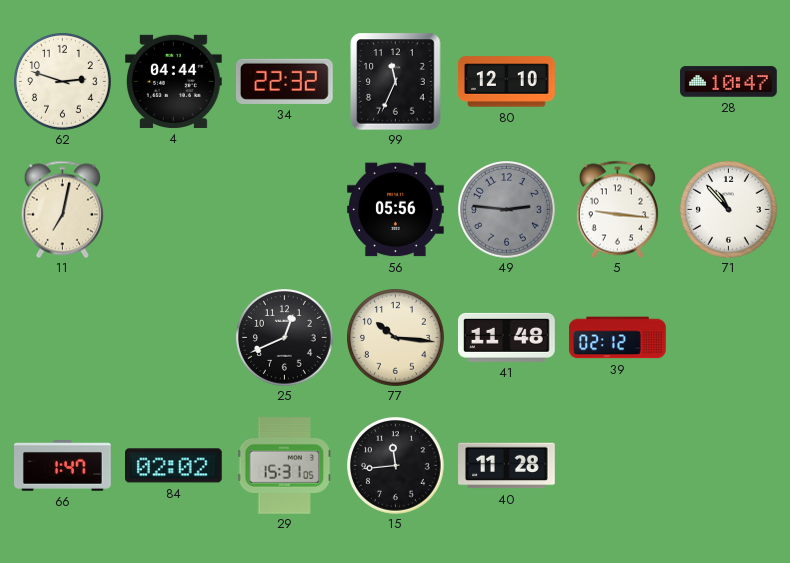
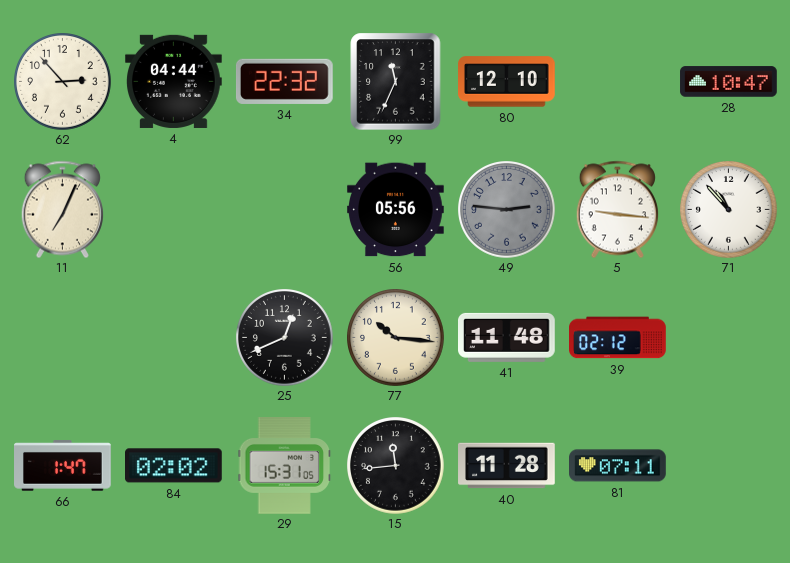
62: 2:48 -> 2:53
11: 7:02 -> 7:04
81: none -> 07:11
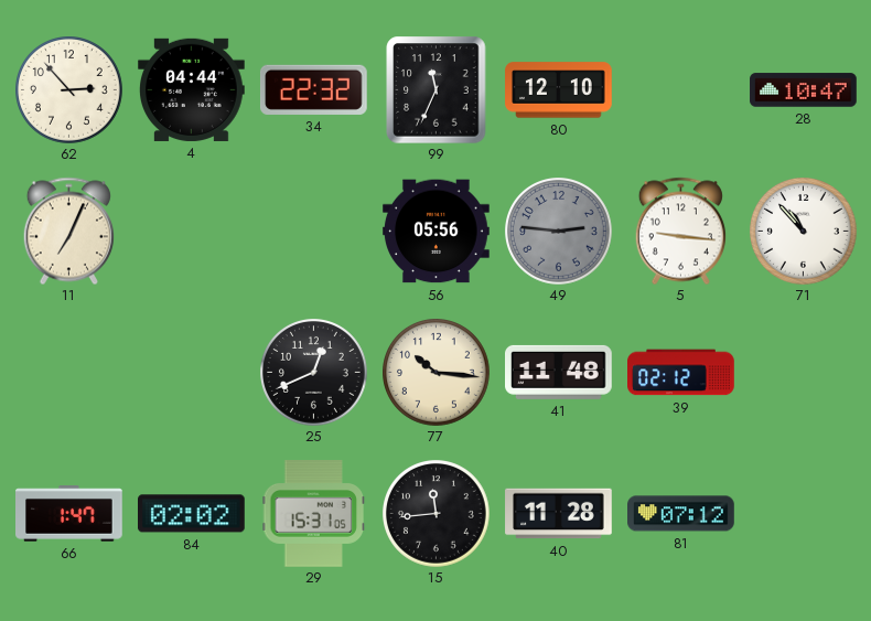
81: 07:11 -> 07:12
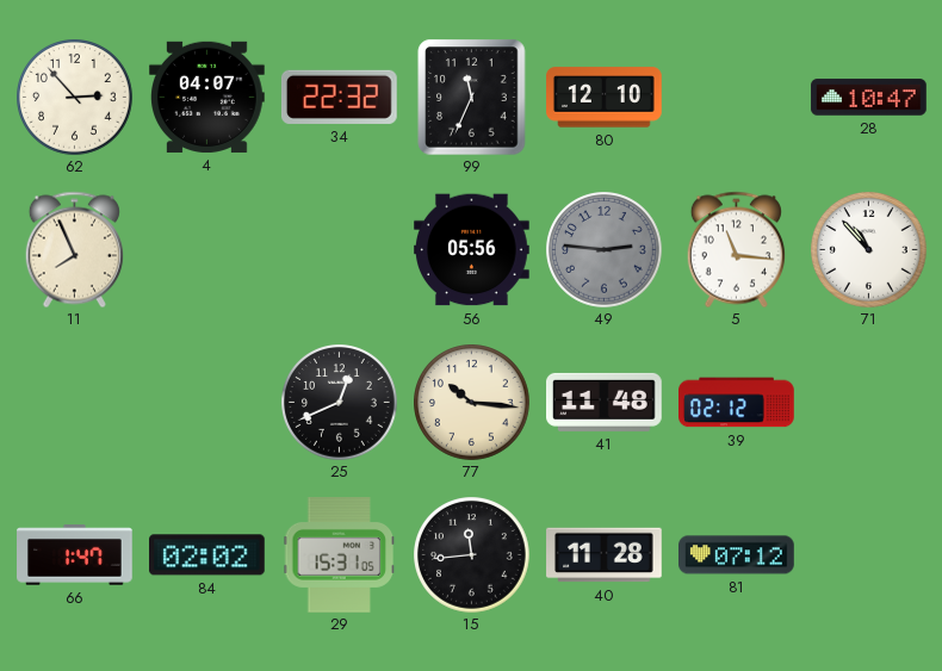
4: 04:44 -> 04:07
11: 7:04 -> 7:56
5: 9:16 -> 11:16
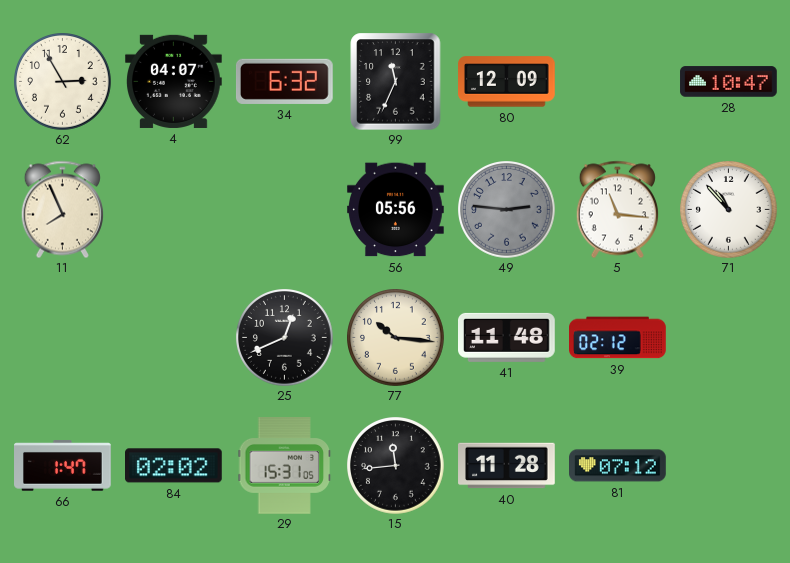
62: 2:53 -> 2:55
34: 22:32 -> 6:32
80: 12:10 -> 12:09
